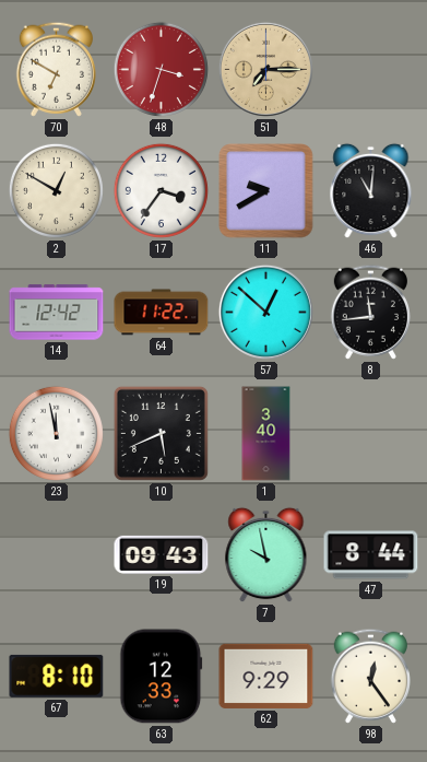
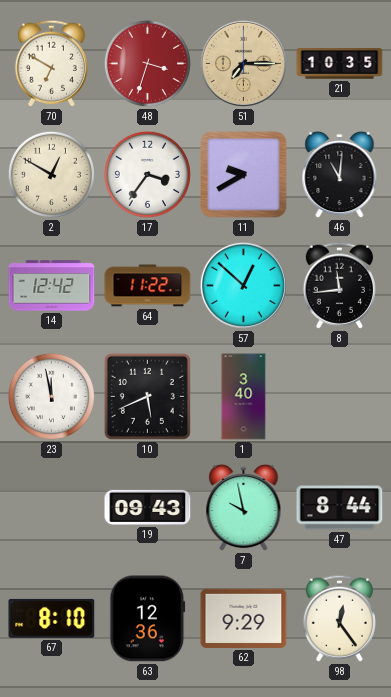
21: none -> 10:35
63: 12:33 -> 12:36
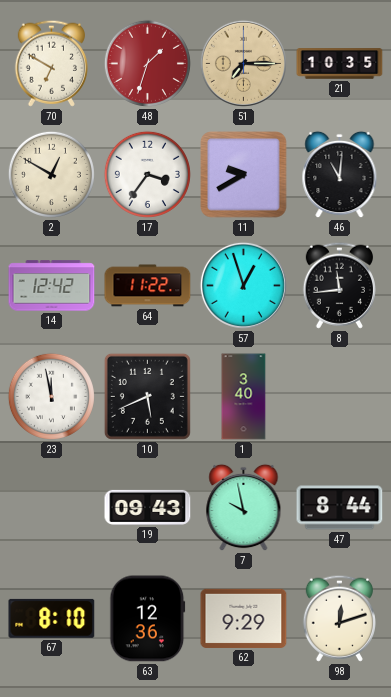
48: 3:33 -> 1:33
57: 12:52 -> 12:57
98: 12:24 -> 12:12
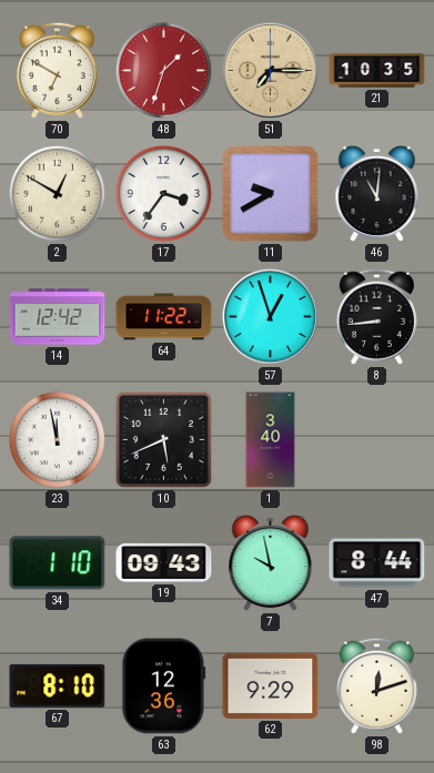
8: 11:44 -> 8:44
34: none -> 1:10
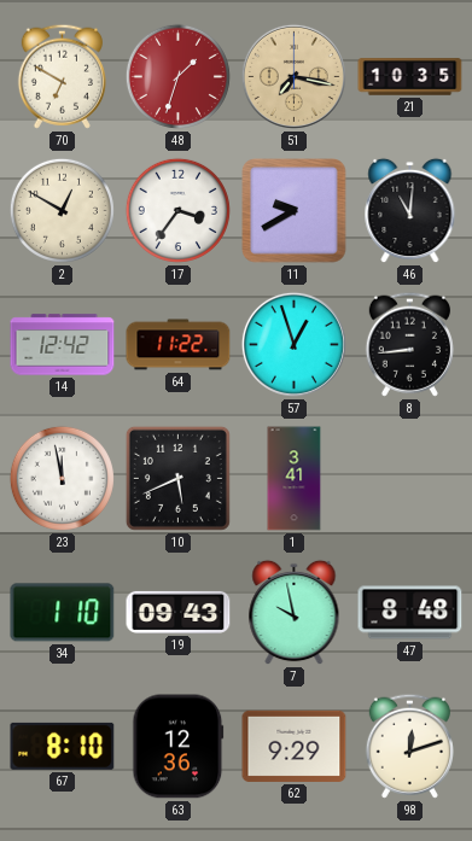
51: 7:15 -> 7:17
1: 3:40 -> 3:41
47: 8:44 -> 8:48
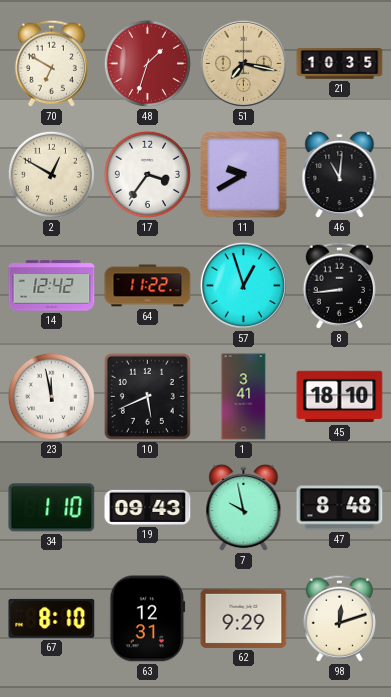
45: none -> 18:10
63: 12:36 -> 12:31
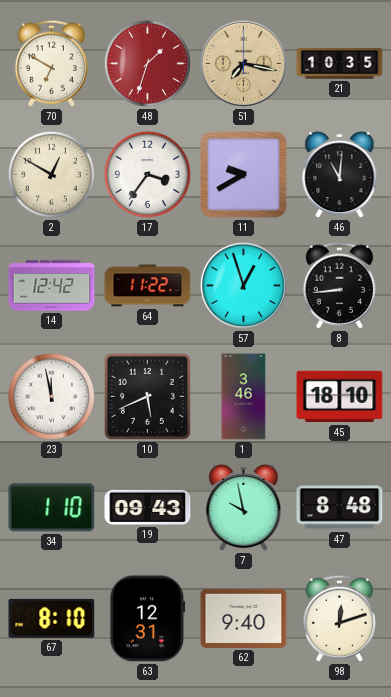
1: 3:41 -> 3:46
62: 9:29 -> 9:40
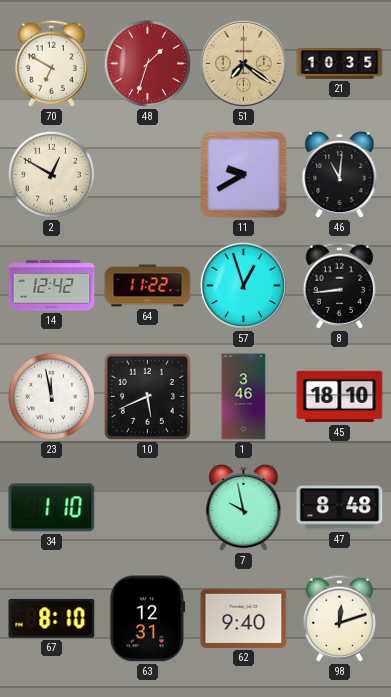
51: 7:17 -> 7:21
17: 3:36 -> none
19: 09:43 -> none
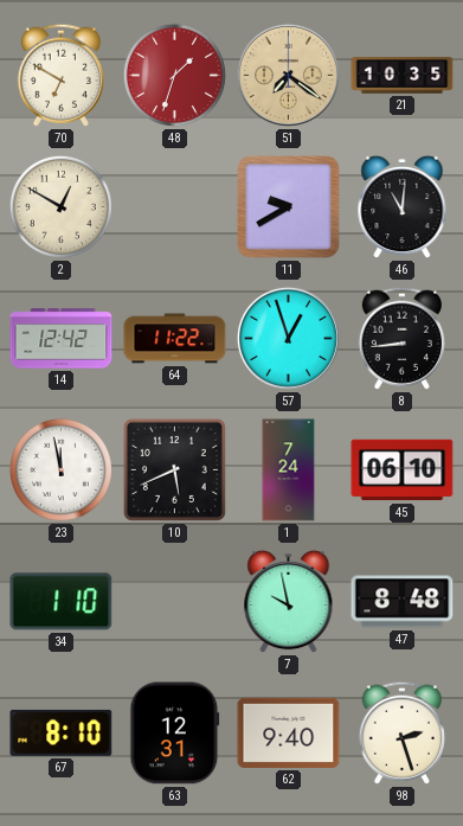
1: 3:46 -> 7:24
45: 18:10 -> 06:10
98: 12:12 -> 2:27
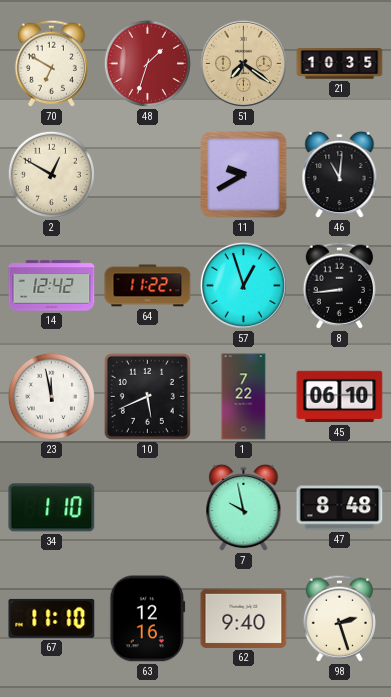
1: 7:24 -> 7:22
67: 8:10 -> 11:10
63: 12:31 -> 12:16
